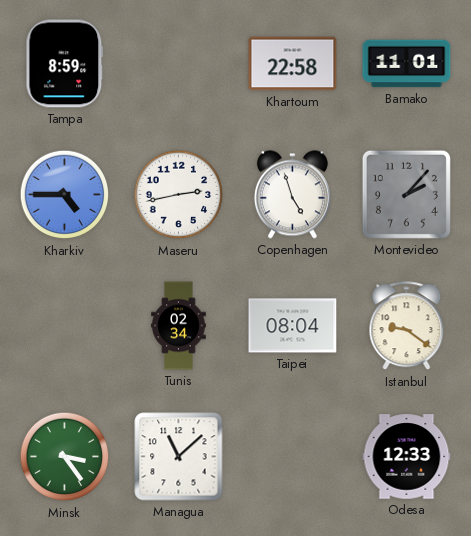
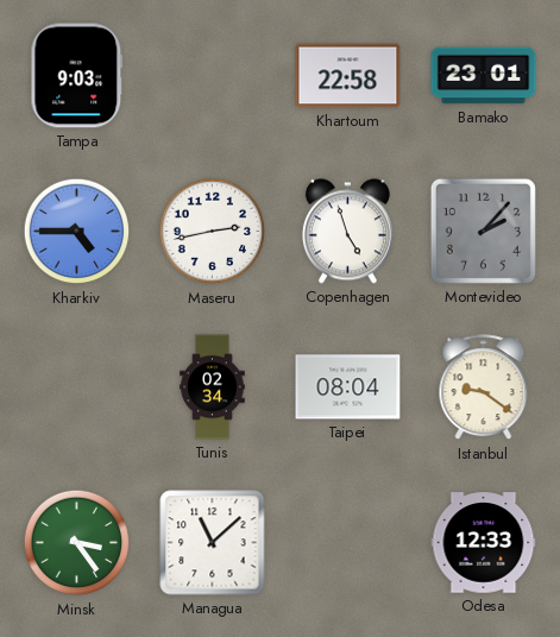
Tampa: 8:59 -> 9:03
Bamako: 11:01 -> 23:01
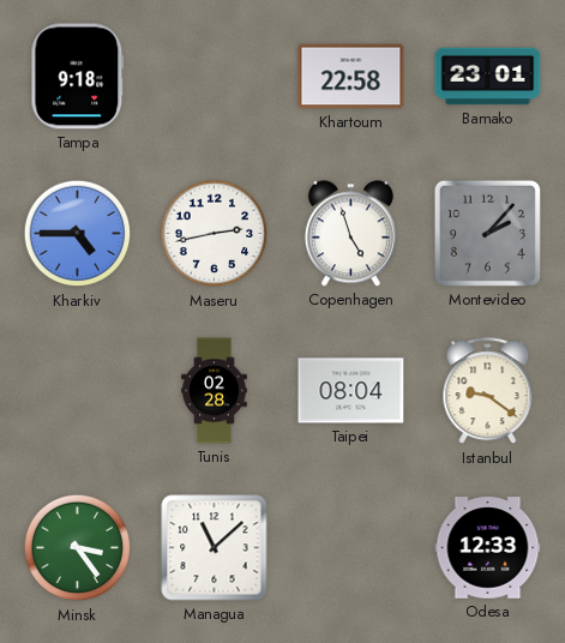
Tampa: 9:03 -> 9:18
Tunis: 02:34 -> 02:28
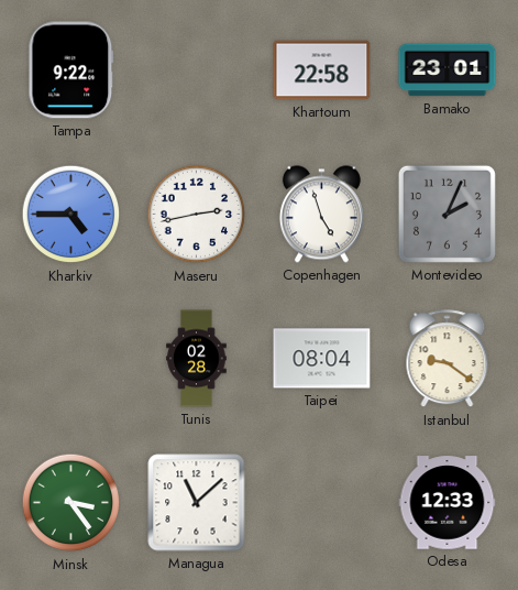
Tampa: 9:18 -> 9:22
Montevideo: 2:07 -> 2:04
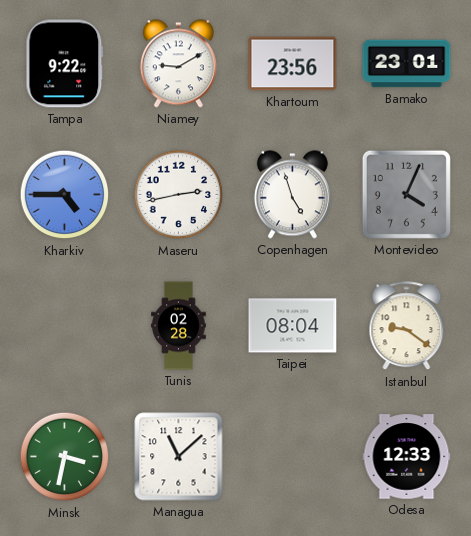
Niamey: none -> 9:10
Khartoum: 22:58 -> 23:56
Montevideo: 2:04 -> 4:04
Minsk: 3:24 -> 3:32
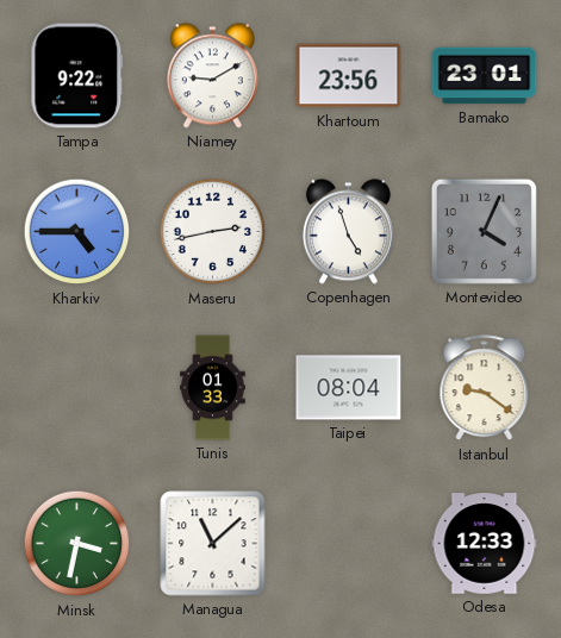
Tunis: 02:28 -> 01:33
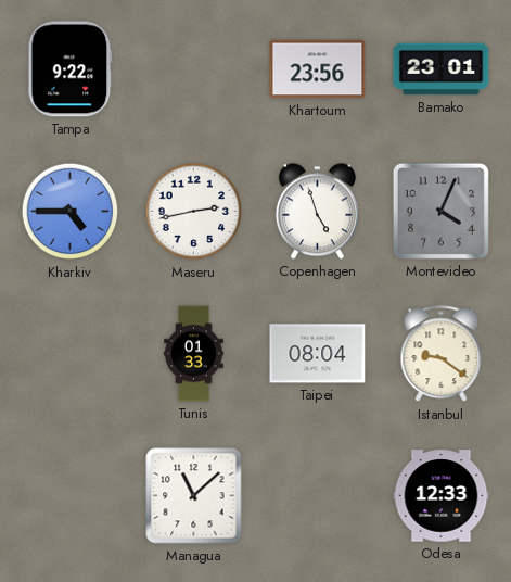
Niamey: 9:10 -> none
Minsk: 3:32 -> none
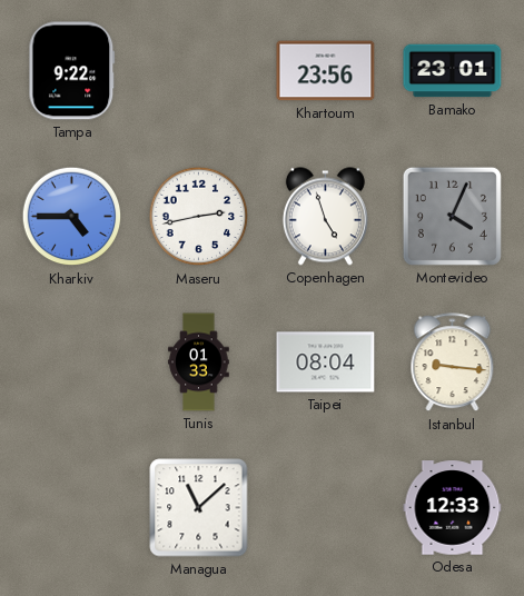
Istanbul: 9:21 -> 9:16
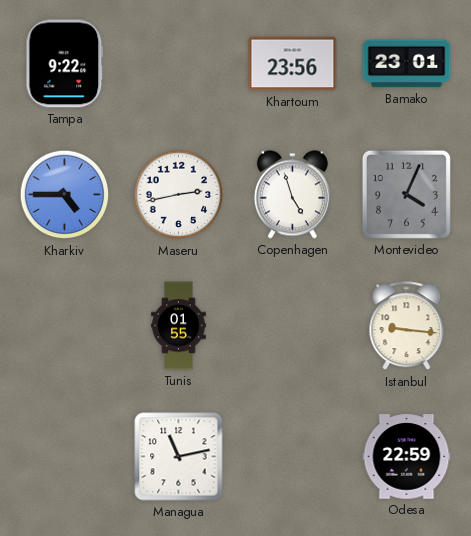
Tunis: 01:33 -> 01:55
Taipei: 08:04 -> none
Managua: 11:08 -> 11:13
Odesa: 12:33 -> 22:59
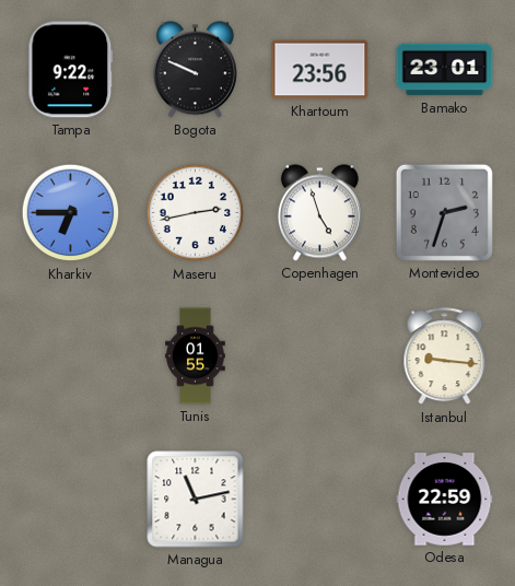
Bogota: none -> 9:49
Kharkiv: 4:45 -> 6:45
Montevideo: 4:04 -> 2:33
